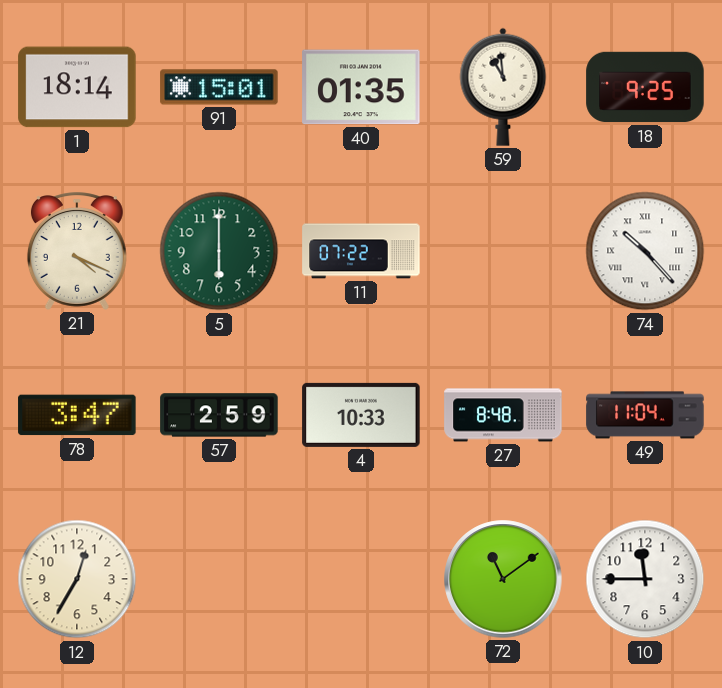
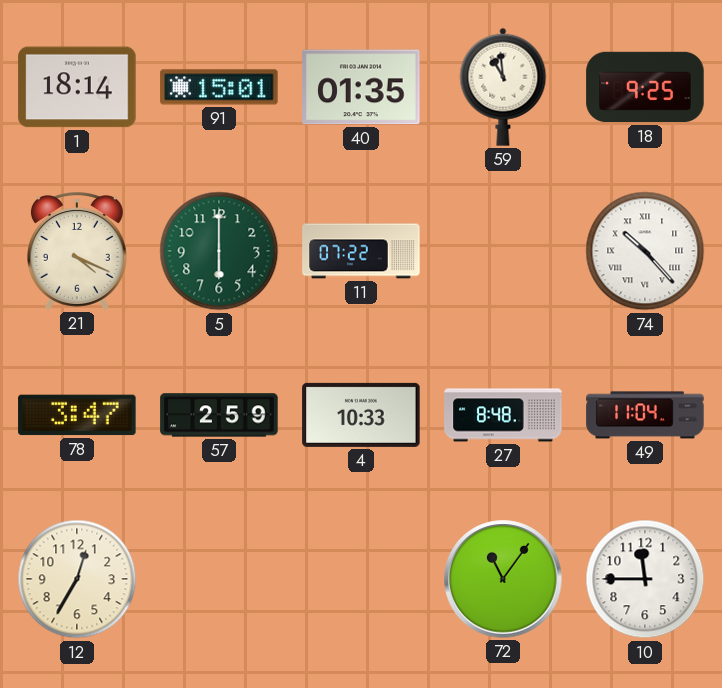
72: 11:09 -> 11:06
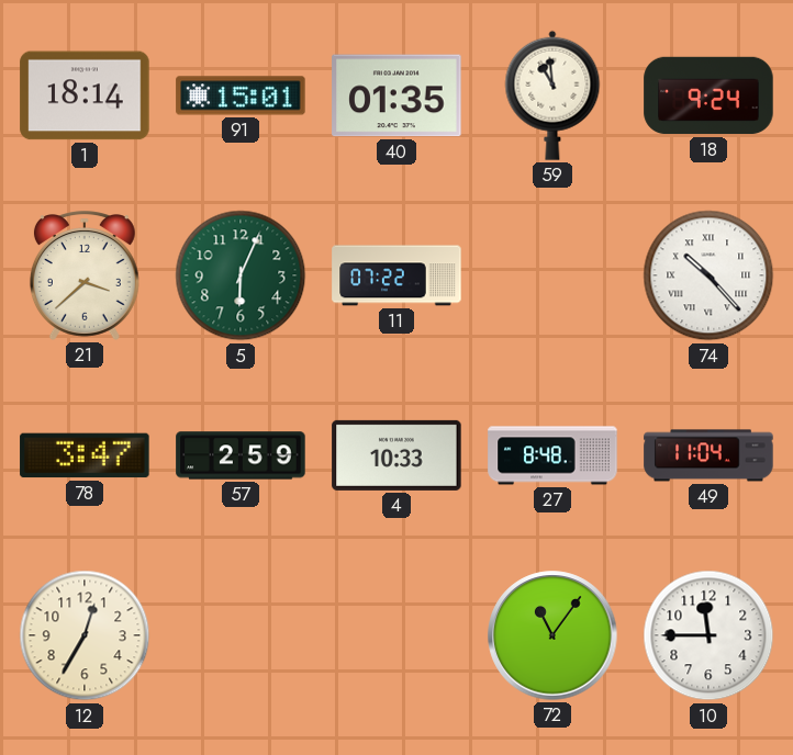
18: 9:25 -> 9:24
21: 4:19 -> 3:38
5: 6:00 -> 6:04
